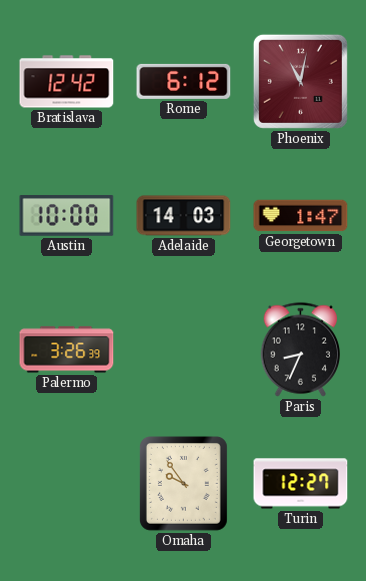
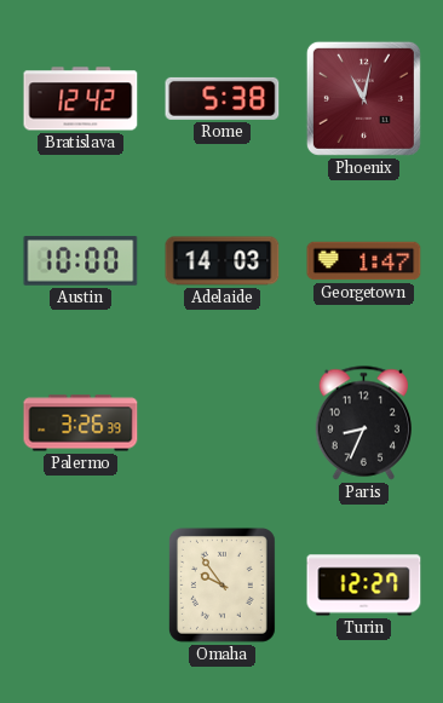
Rome: 6:12 -> 5:38
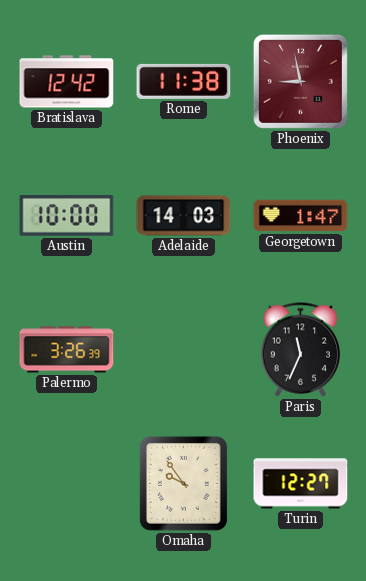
Rome: 5:38 -> 11:38
Phoenix: 11:02 -> 8:58
Paris: 8:34 -> 11:34
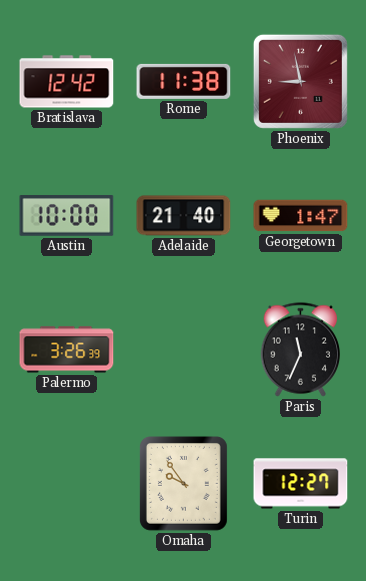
Adelaide: 14:03 -> 21:40
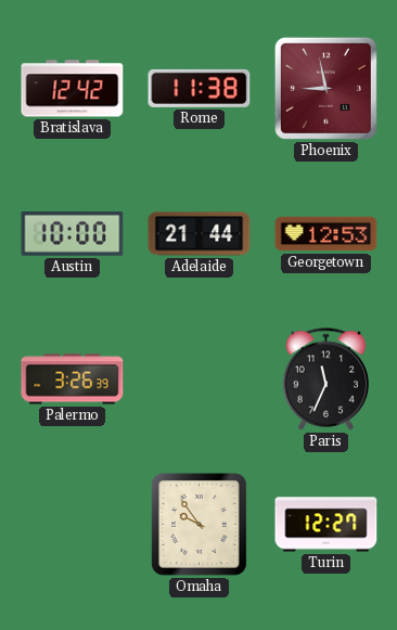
Adelaide: 21:40 -> 21:44
Georgetown: 1:47 -> 12:53
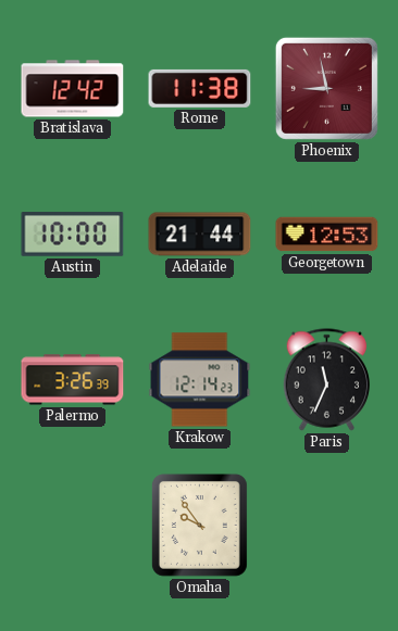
Krakow: none -> 12:14
Turin: 12:27 -> none
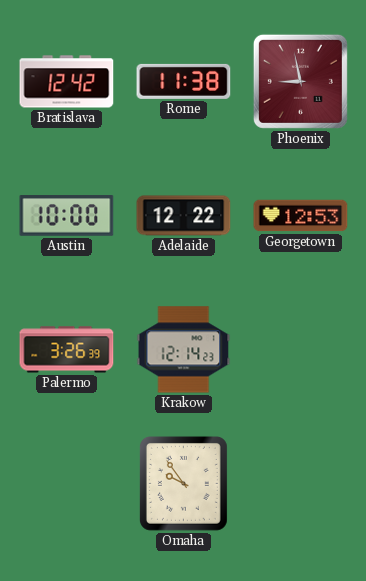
Adelaide: 21:44 -> 12:22
Paris: 11:34 -> none
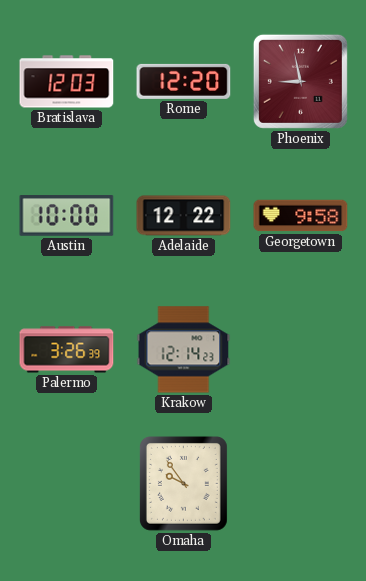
Bratislava: 12:42 -> 12:03
Rome: 11:38 -> 12:20
Georgetown: 12:53 -> 9:58
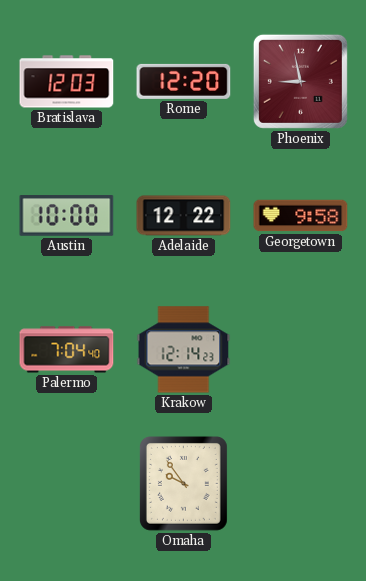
Palermo: 3:26 -> 7:04
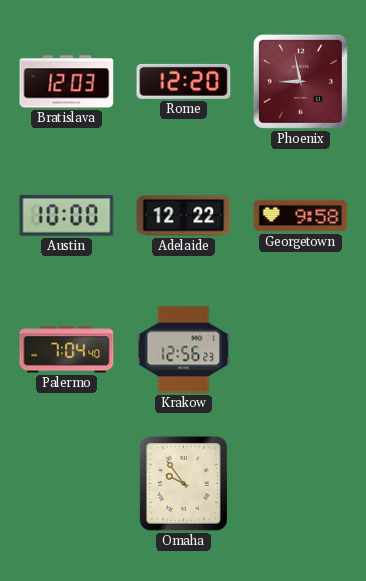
Krakow: 12:14 -> 12:56
